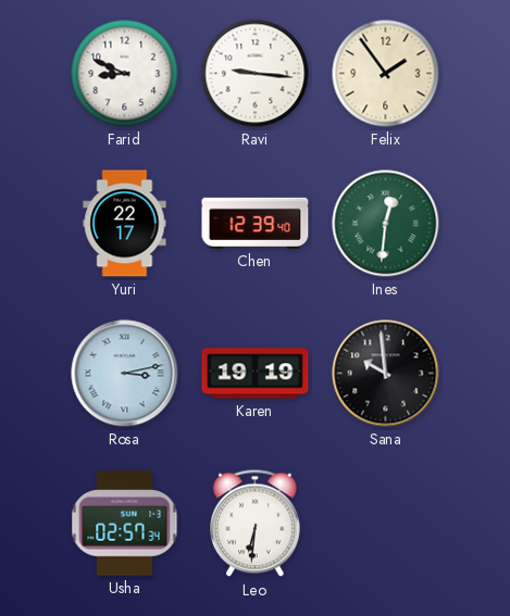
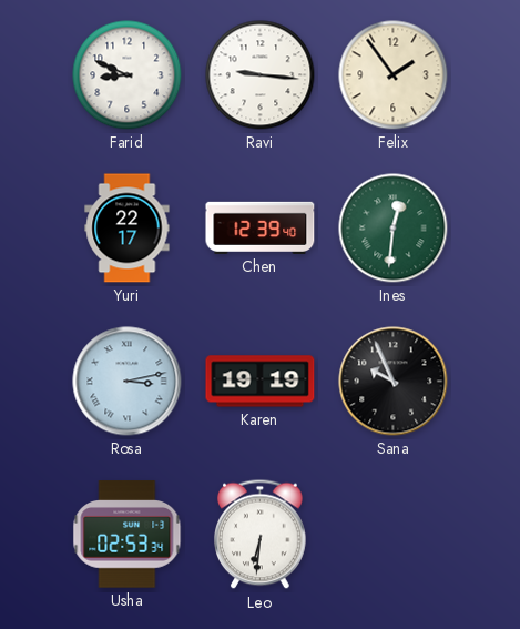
Sana: 9:59 -> 9:56
Usha: 02:57 -> 02:53
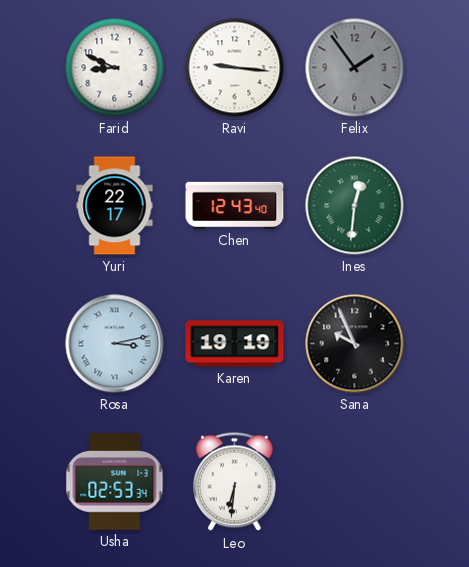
Felix dial: cream -> grey
Chen: 12:39 -> 12:43
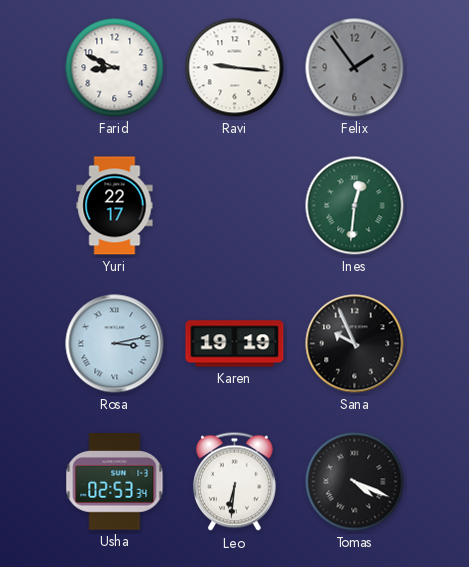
Chen: 12:43 -> none
Tomas: none -> 4:19
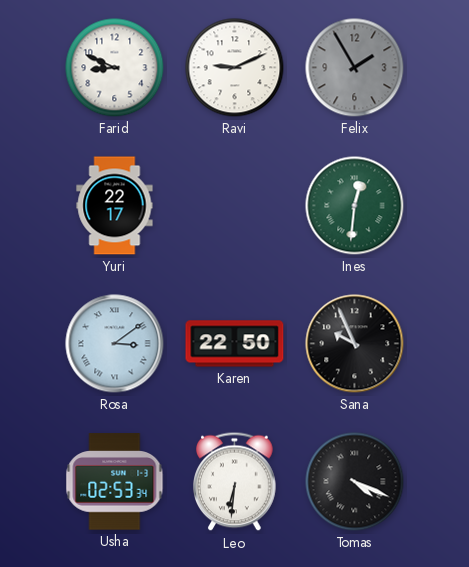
Ravi: 9:16 -> 9:11
Felix: 1:54 -> 1:55
Rosa: 3:13 -> 3:09
Karen: 19:19 -> 22:50
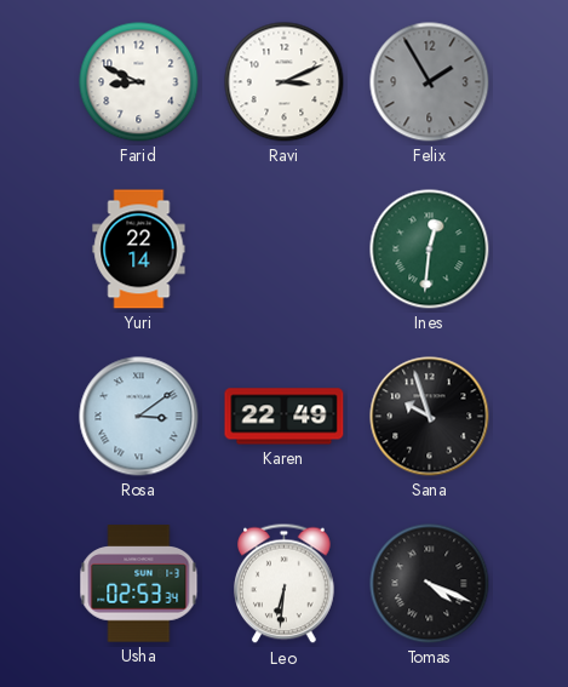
Ravi: 9:11 -> 3:11
Yuri: 22:17 -> 22:14
Karen: 22:50 -> 22:49
Sana: 9:56 -> 9:57
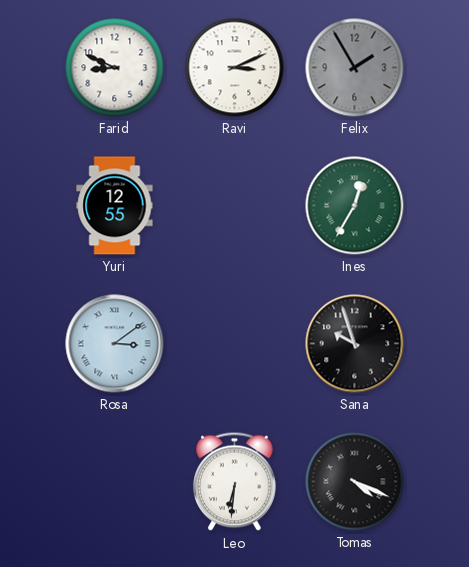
Yuri: 22:14 -> 12:55
Ines: 12:31 -> 12:35
Karen: 22:49 -> none
Usha: 02:53 -> none
